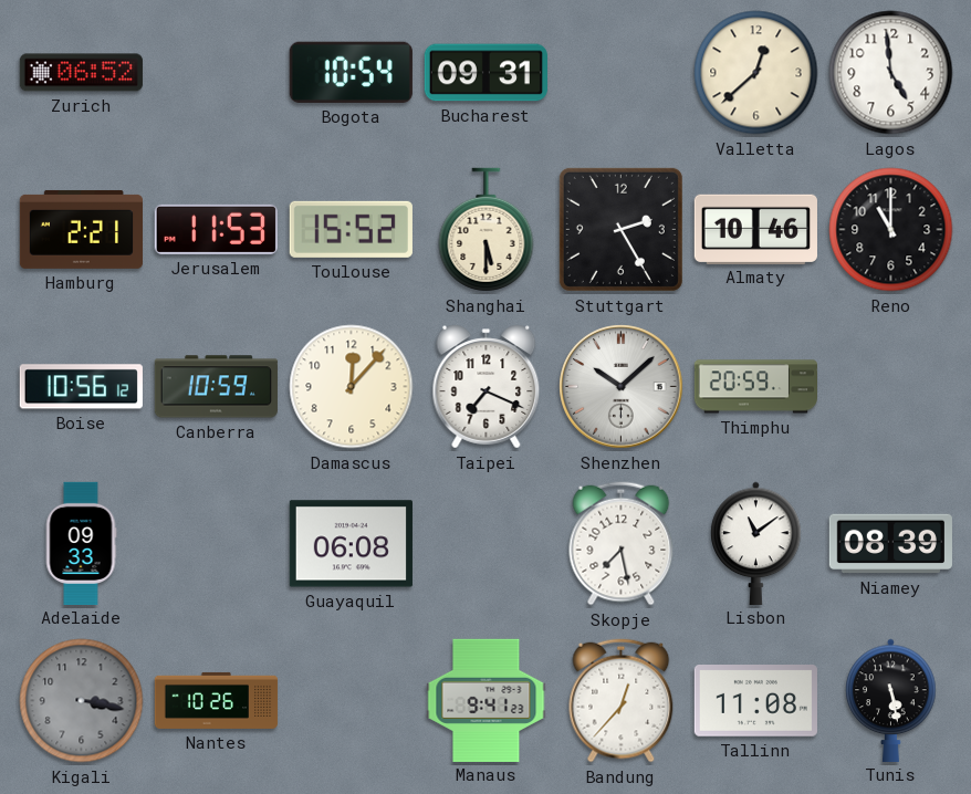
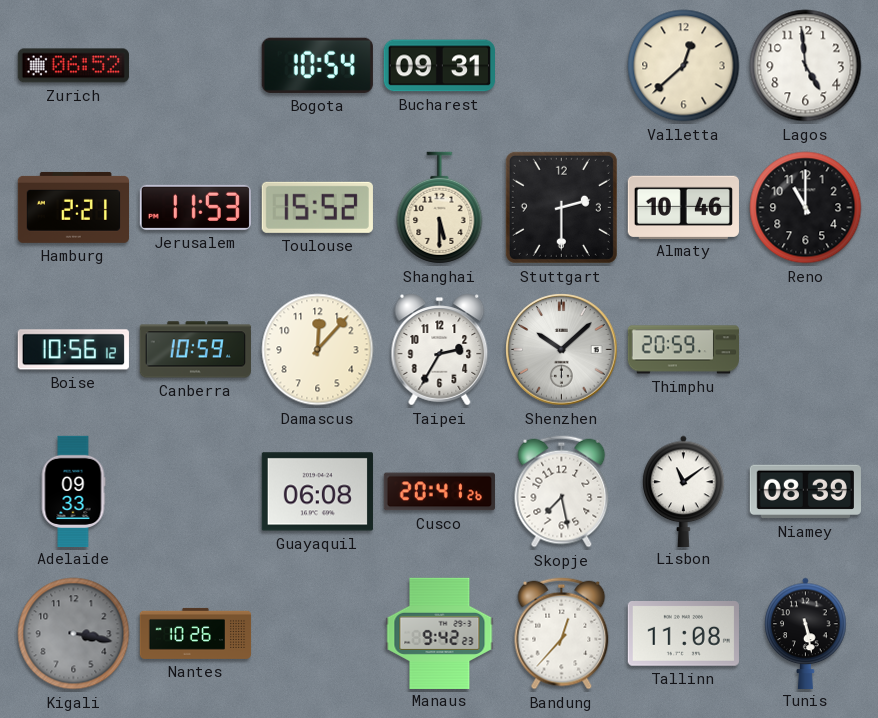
Stuttgart: 2:25 -> 2:30
Taipei: 7:19 -> 2:35
Cusco: none -> 20:41
Manaus: 9:41 -> 9:42
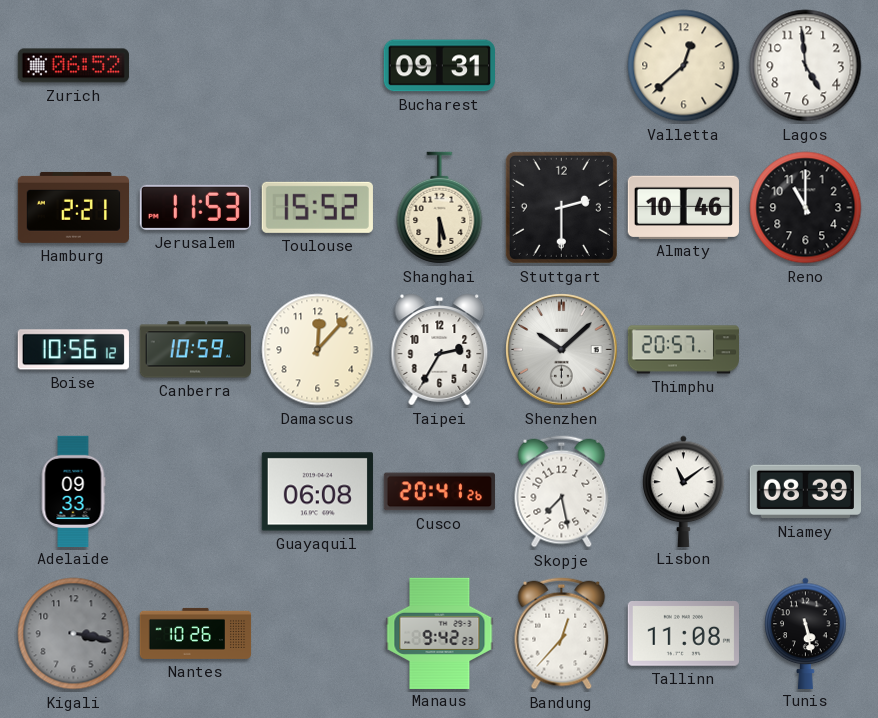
Bogota: 10:54 -> none
Thimphu: 20:59 -> 20:57
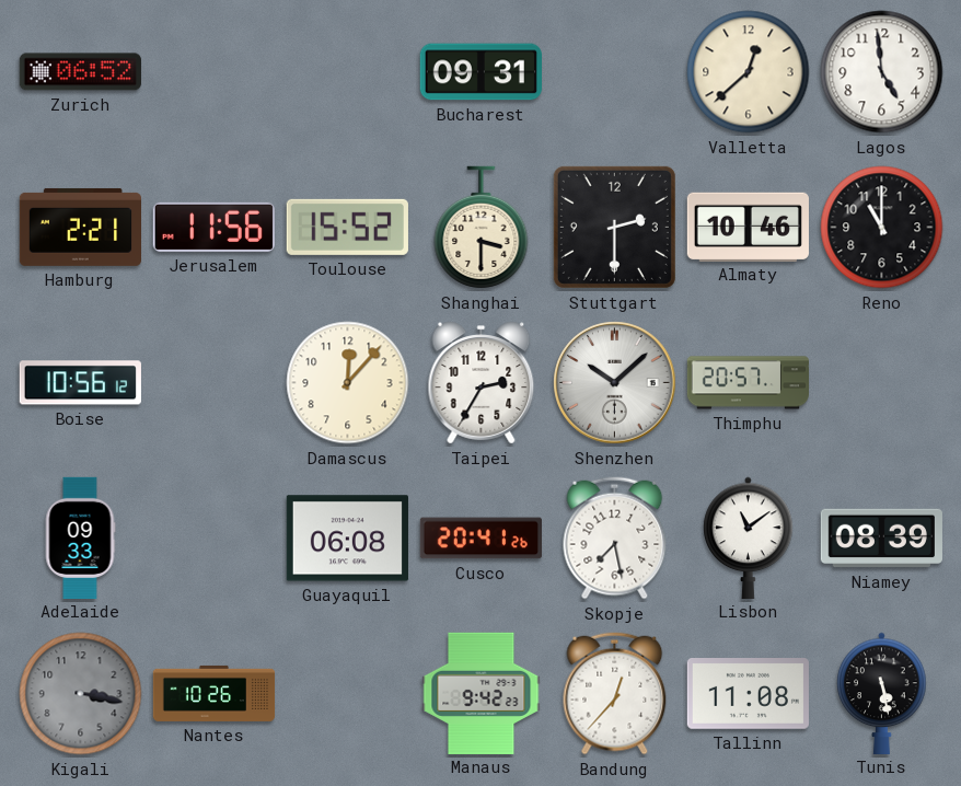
Jerusalem: 11:53 -> 11:56
Shanghai: 5:30 -> 3:30
Canberra: 10:59 -> none
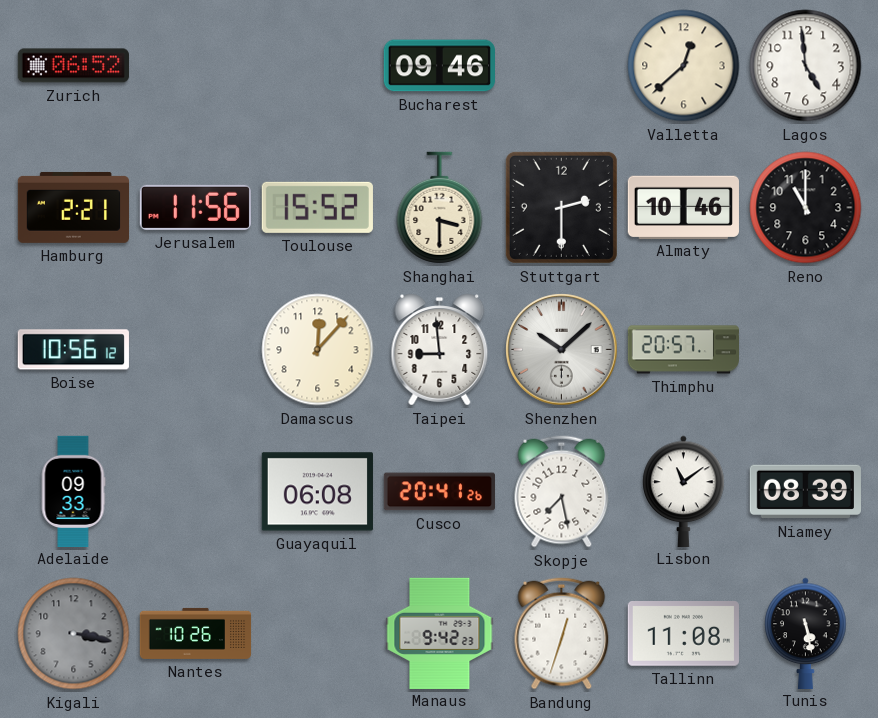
Bucharest: 09:31 -> 09:46
Taipei: 2:35 -> 8:59
Bandung: 12:37 -> 12:33
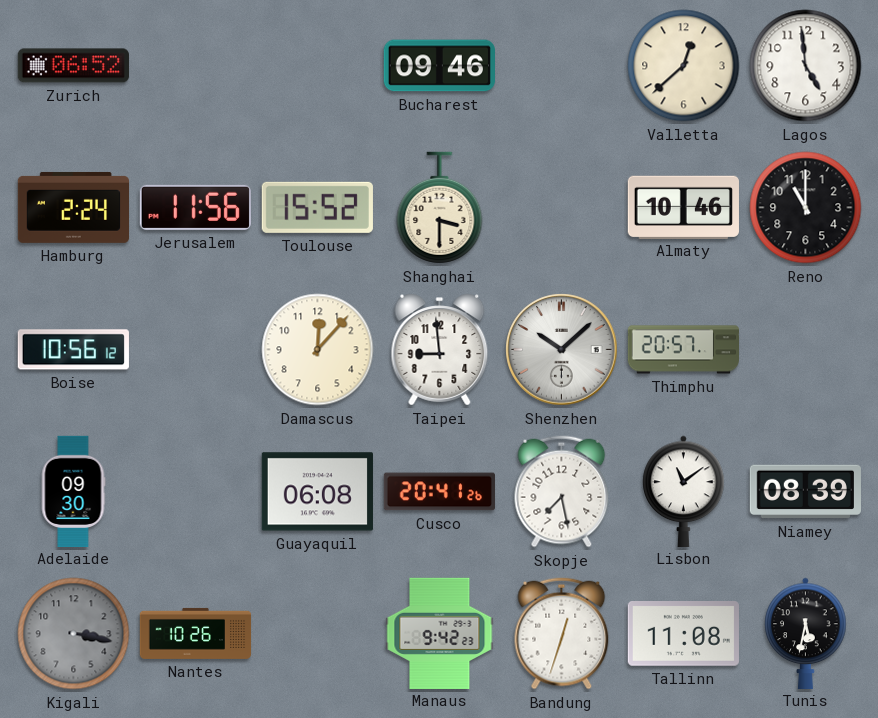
Hamburg: 2:21 -> 2:24
Stuttgart: 2:30 -> none
Adelaide: 09:33 -> 09:30
Tunis: 5:28 -> 5:32
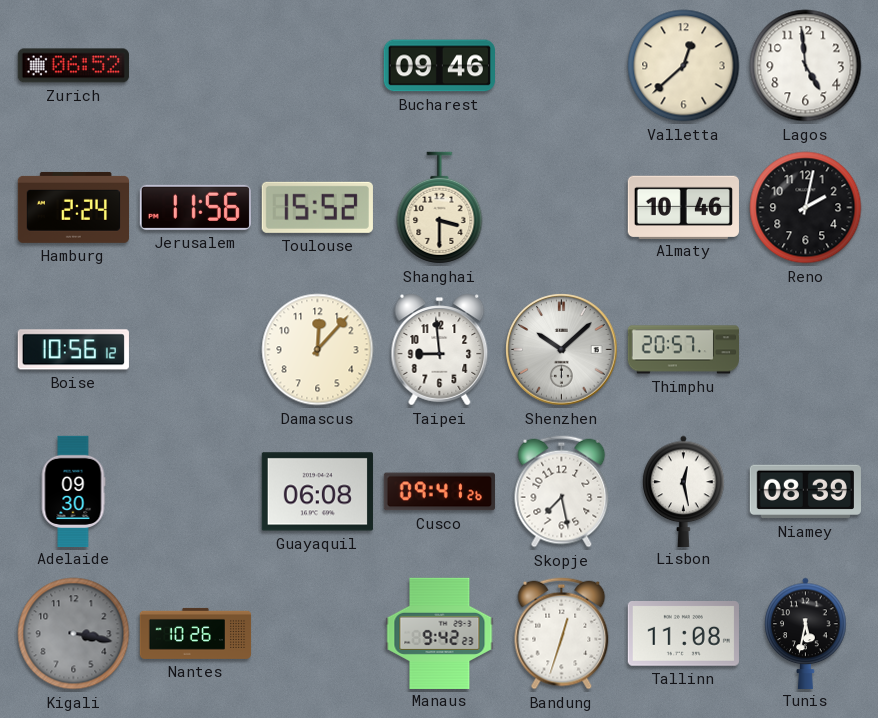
Reno: 11:00 -> 2:02
Cusco: 20:41 -> 09:41
Lisbon: 11:09 -> 12:28
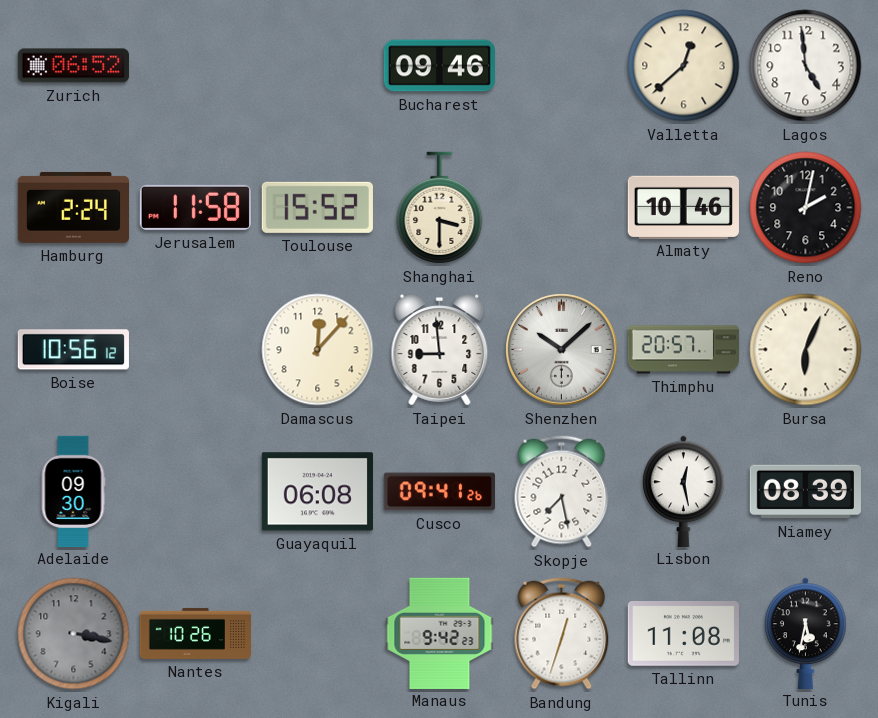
Jerusalem: 11:56 -> 11:58
Bursa: none -> 6:04
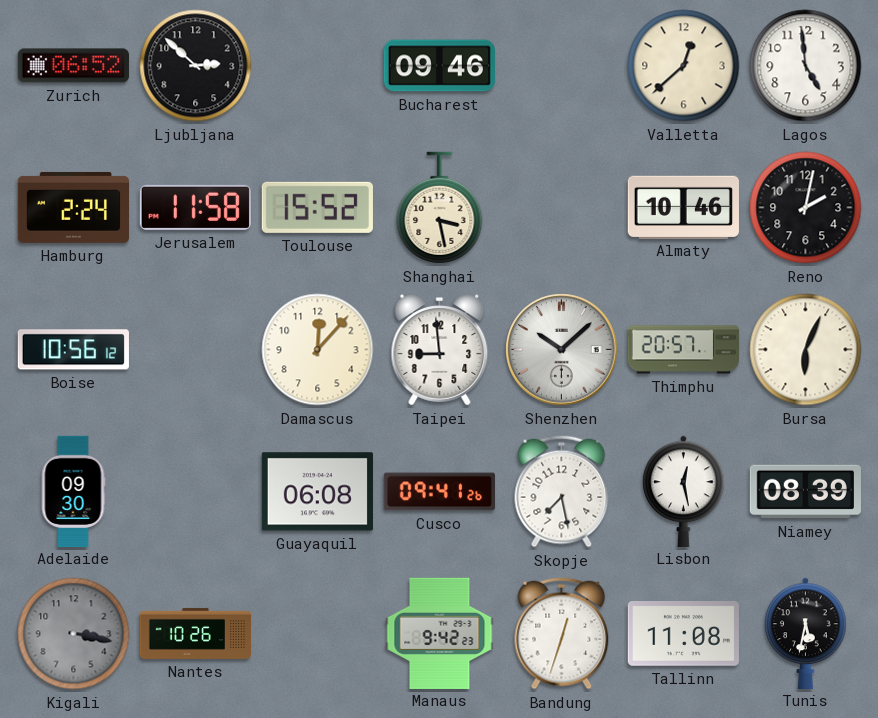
Ljubljana: none -> 2:52
Shanghai: 3:30 -> 3:28
